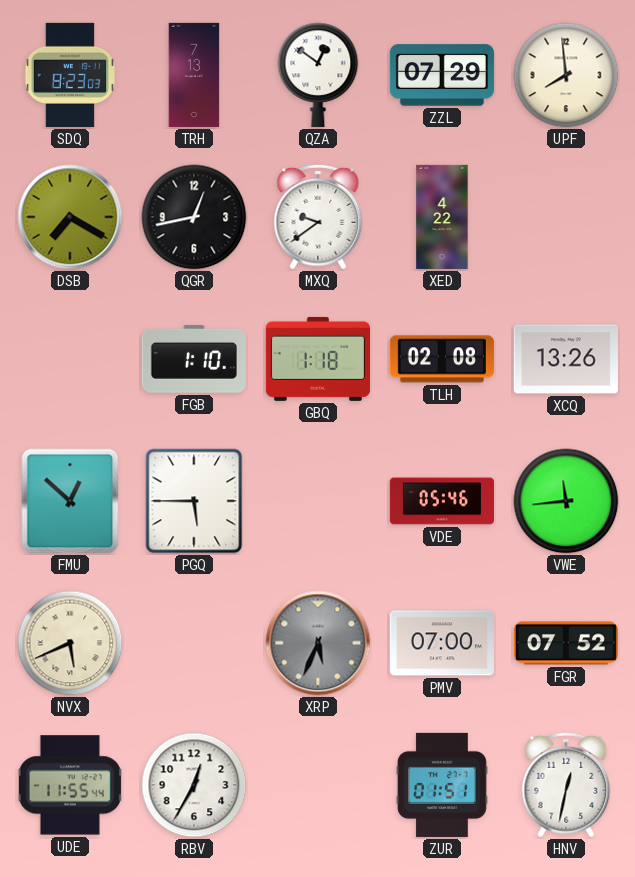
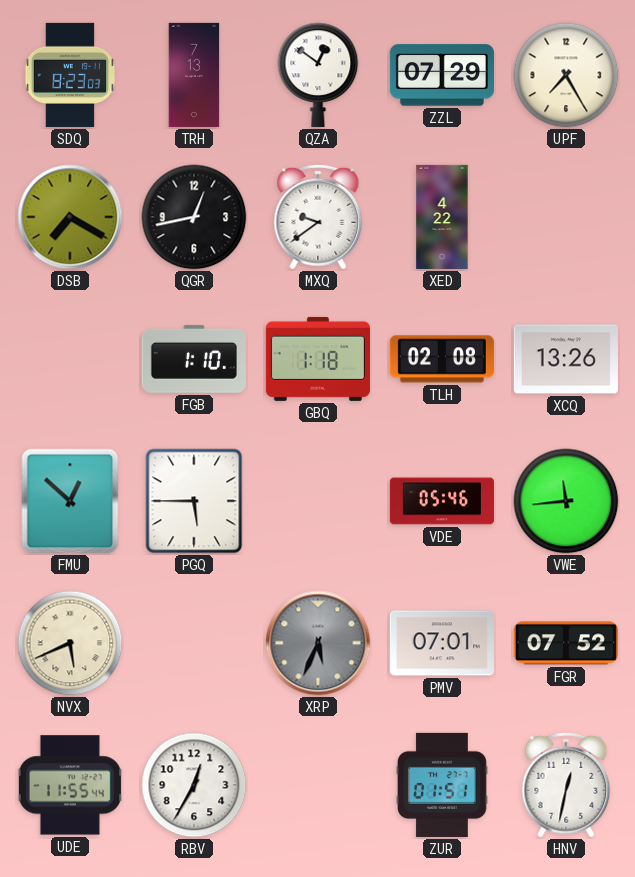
UPF: 7:59 -> 7:25
PMV: 07:00 -> 07:01
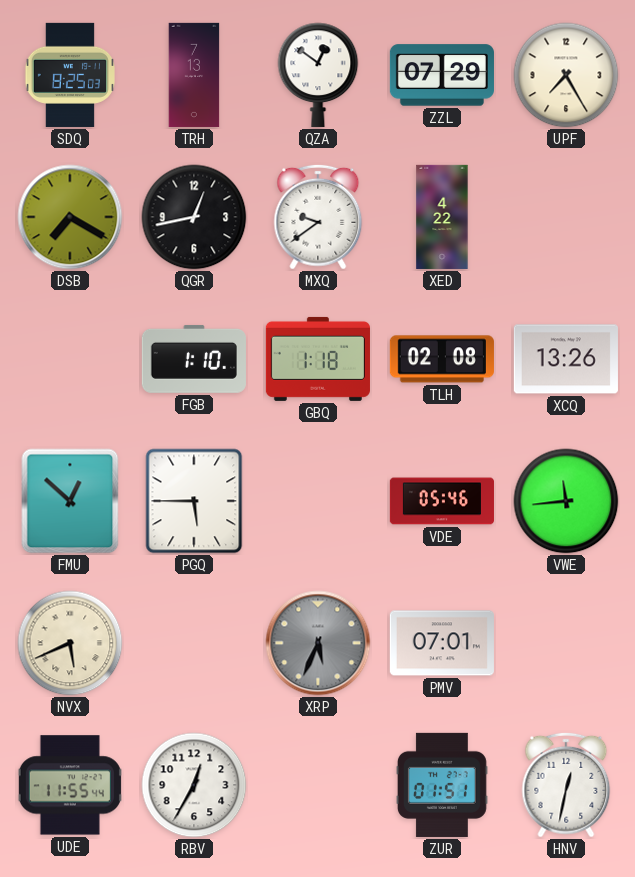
SDQ: 8:23 -> 8:25
FGR: 07:52 -> none
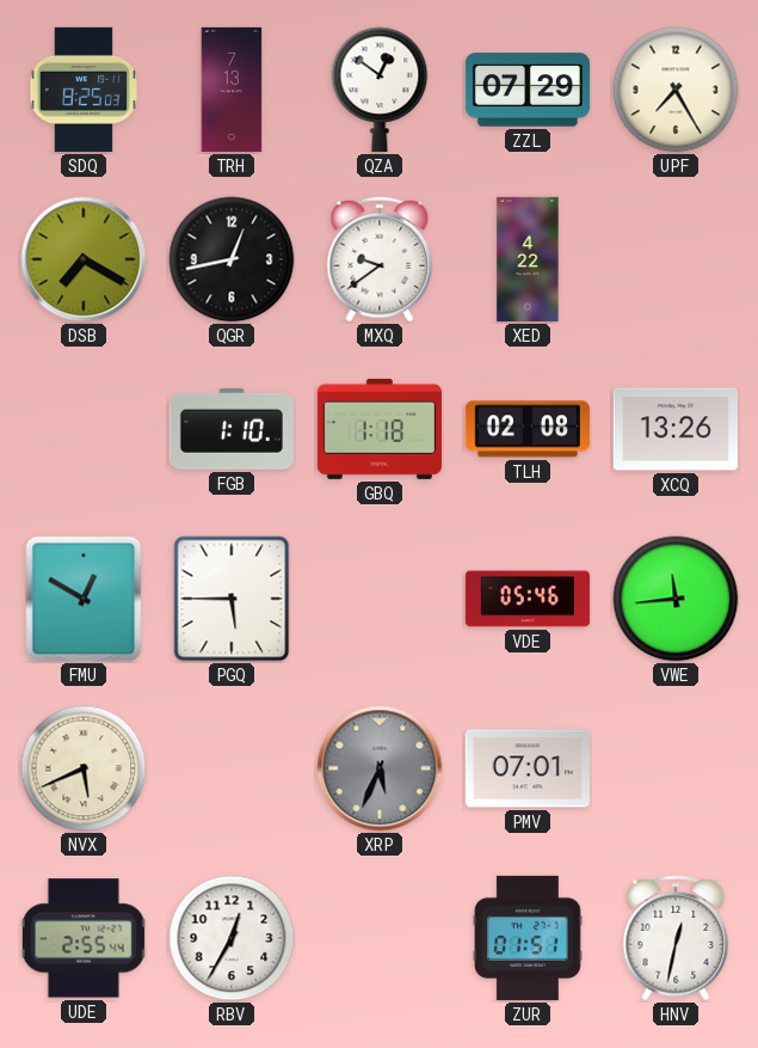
FMU: 12:52 -> 12:50
UDE: 11:55 -> 2:55
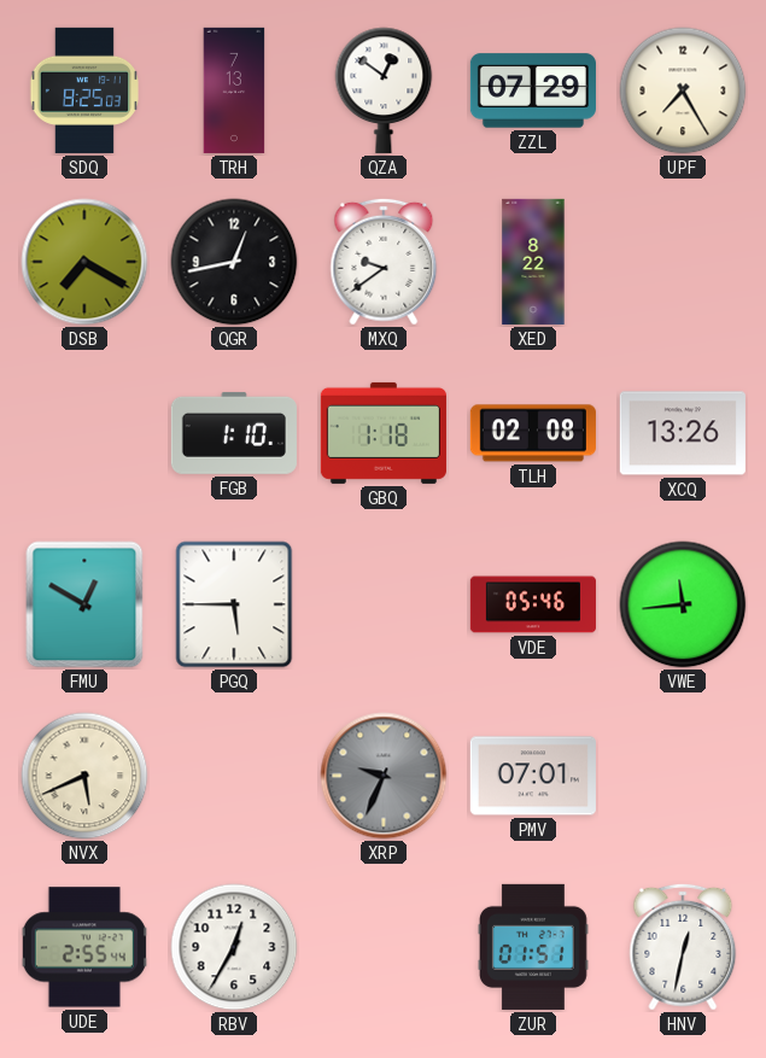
XED: 4:22 -> 8:22
XRP: 5:34 -> 9:34
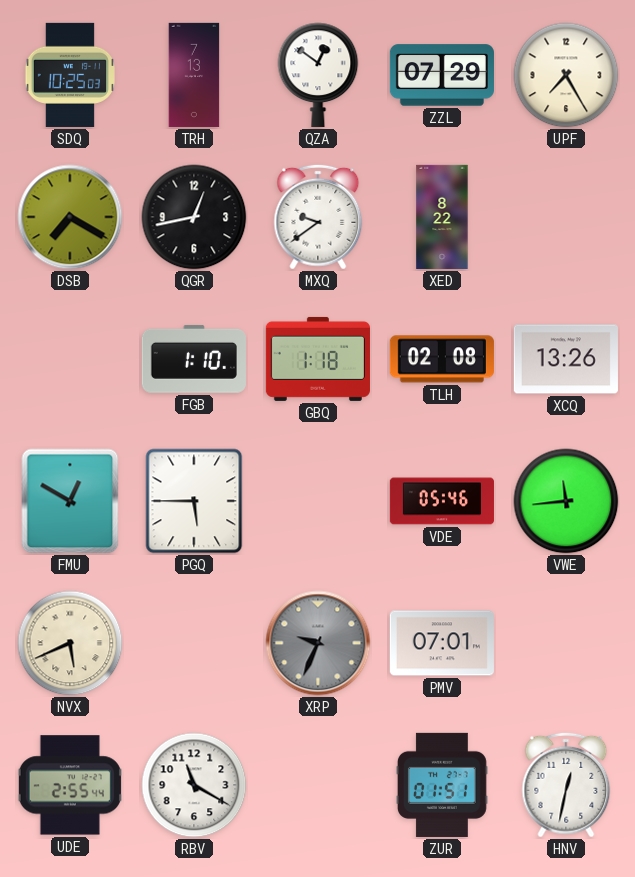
SDQ: 8:25 -> 10:25
RBV: 12:35 -> 11:20
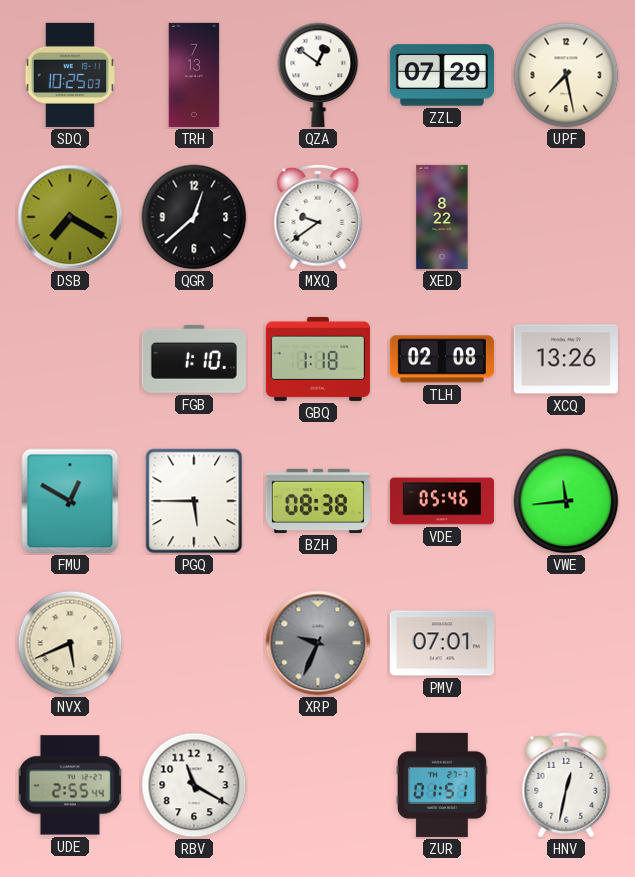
UPF: 7:25 -> 7:28
QGR: 12:43 -> 12:38
BZH: none -> 08:38
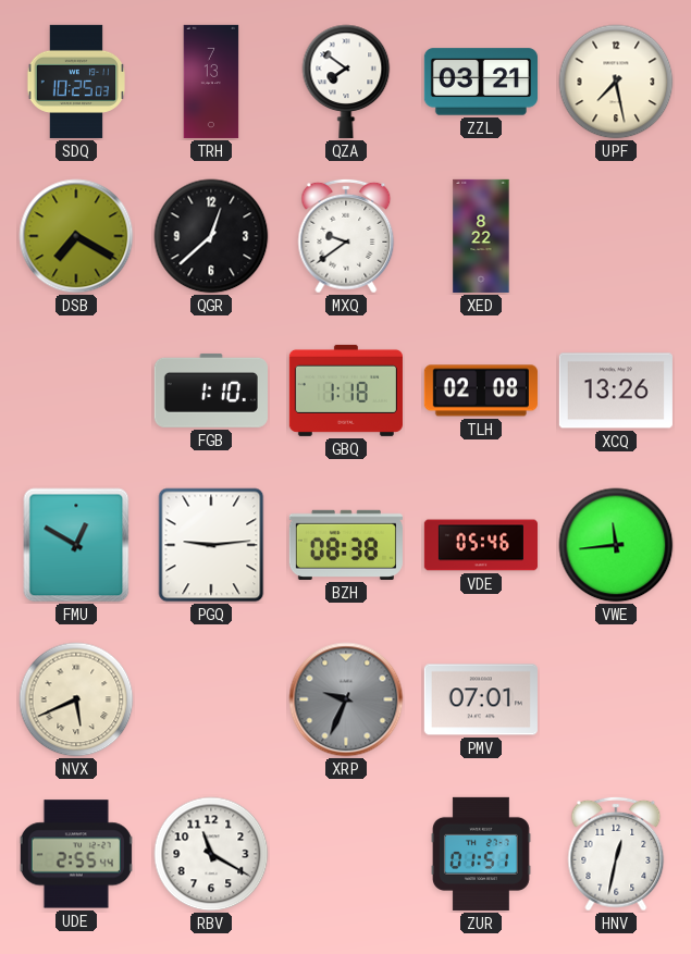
QZA: 12:51 -> 7:51
ZZL: 07:29 -> 03:21
PGQ: 5:45 -> 9:14
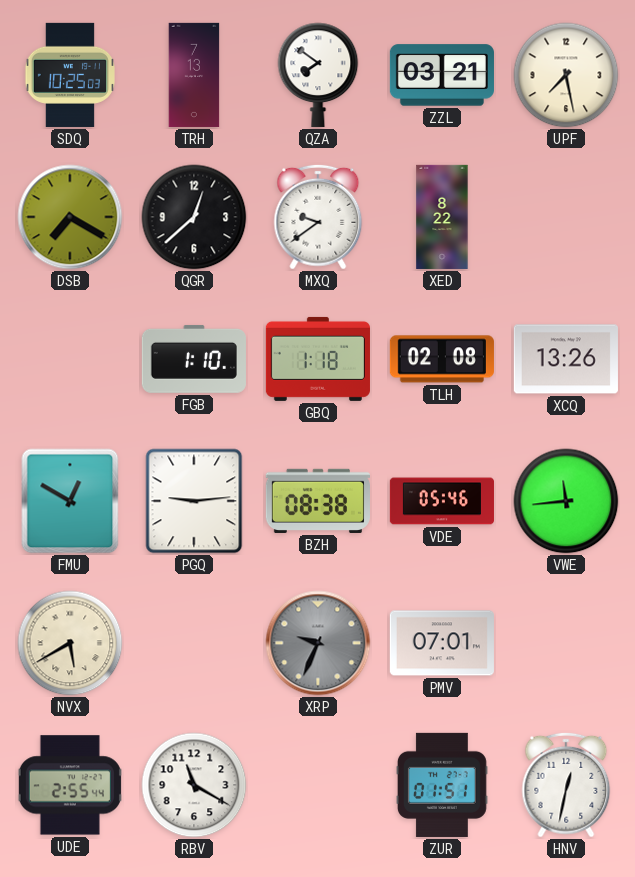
NVX: 5:41 -> 5:40
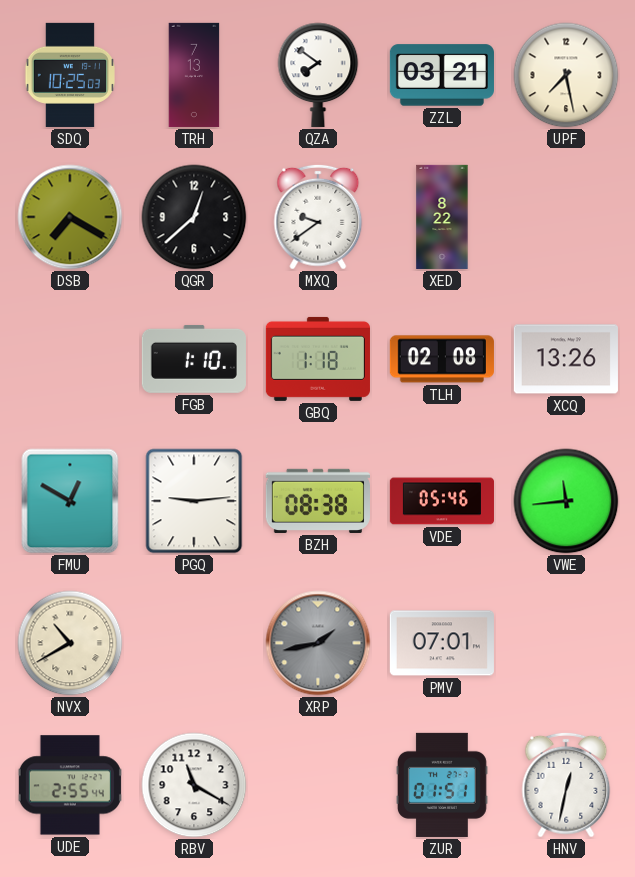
NVX: 5:40 -> 10:40
XRP: 9:34 -> 1:43
